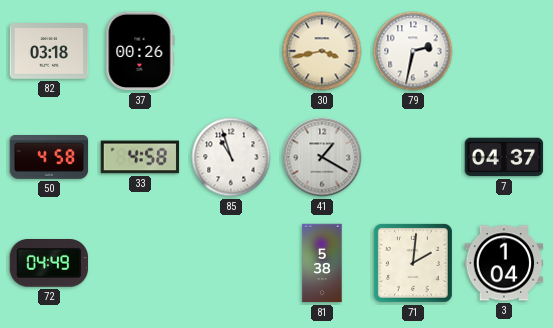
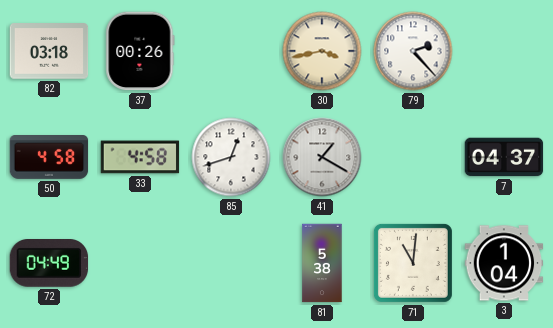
79: 2:32 -> 2:23
85: 10:57 -> 12:42
71: 2:01 -> 11:01
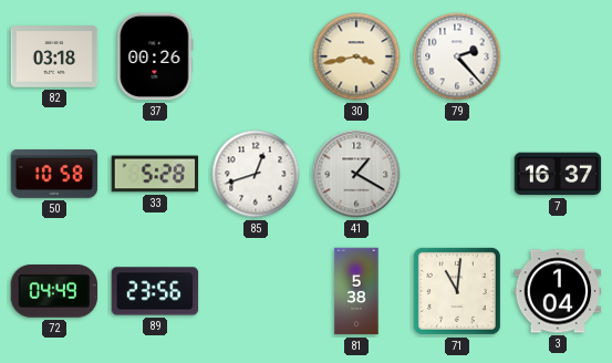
50: 4:58 -> 10:58
33: 4:58 -> 5:28
7: 04:37 -> 16:37
89: none -> 23:56
